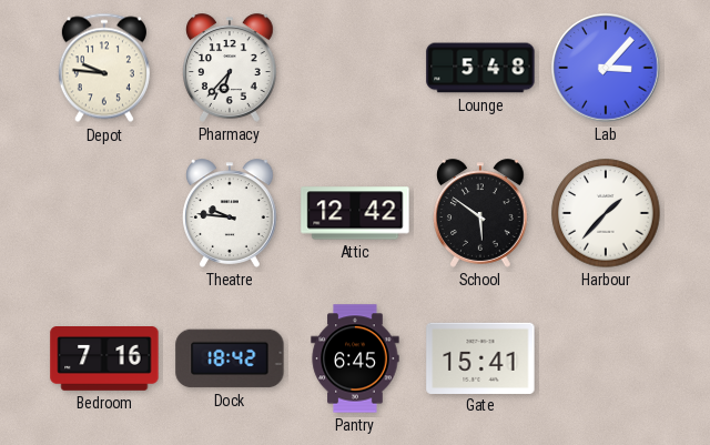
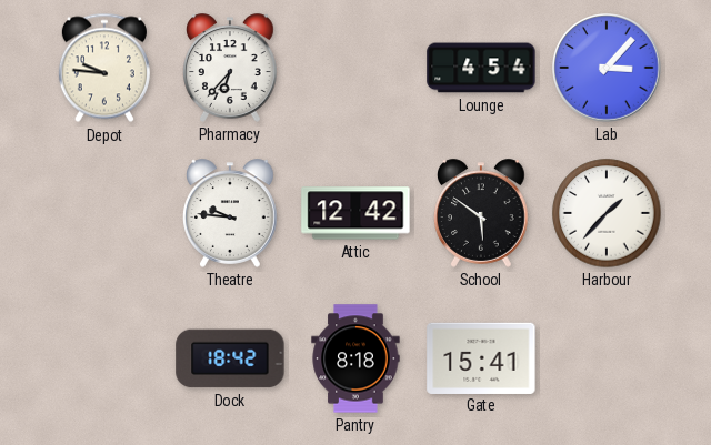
Lounge: 5:48 -> 4:54
Bedroom: 7:16 -> none
Pantry: 6:45 -> 8:18
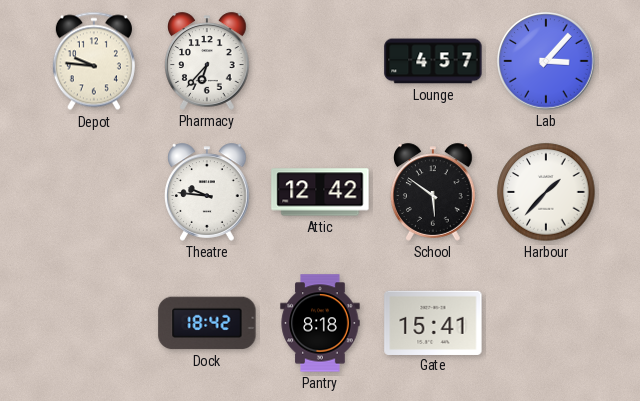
Lounge: 4:54 -> 4:57
